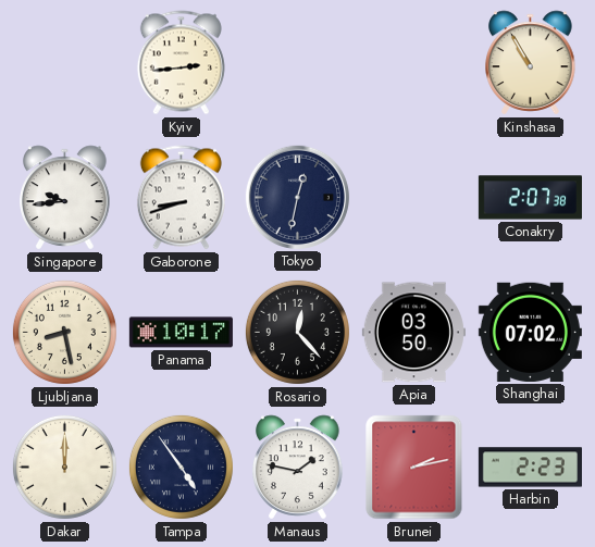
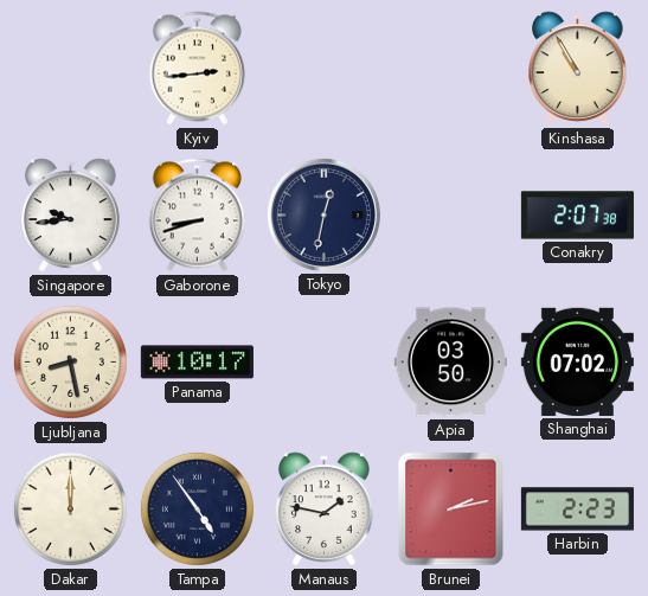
Rosario: 12:23 -> none
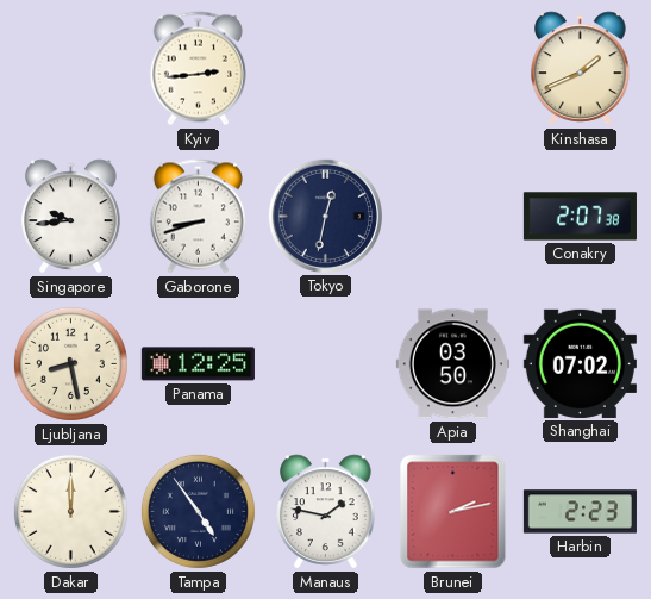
Kinshasa: 10:55 -> 1:41
Panama: 10:17 -> 12:25
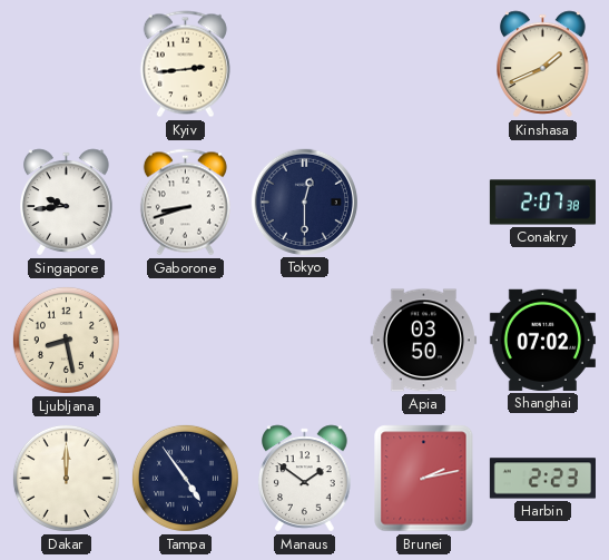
Tokyo: 12:32 -> 12:30
Panama: 12:25 -> none
Manaus: 1:47 -> 1:51
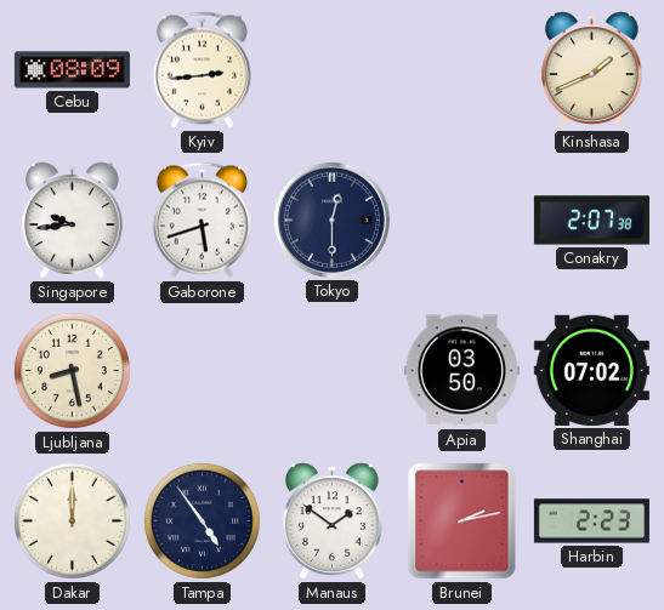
Cebu: none -> 08:09
Gaborone: 8:42 -> 5:42
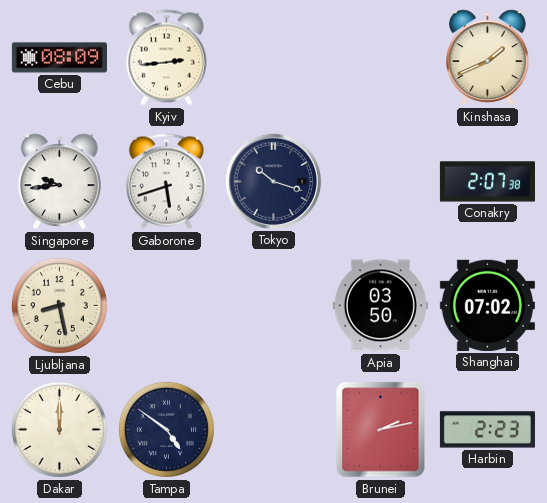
Tokyo: 12:30 -> 10:18
Tampa: 4:54 -> 4:51
Manaus: 1:51 -> none
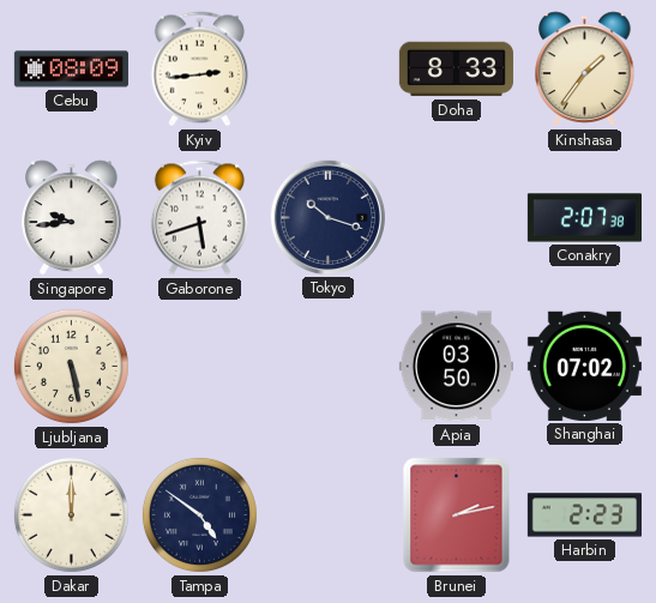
Doha: none -> 8:33
Kinshasa: 1:41 -> 1:36
Ljubljana: 8:28 -> 5:28
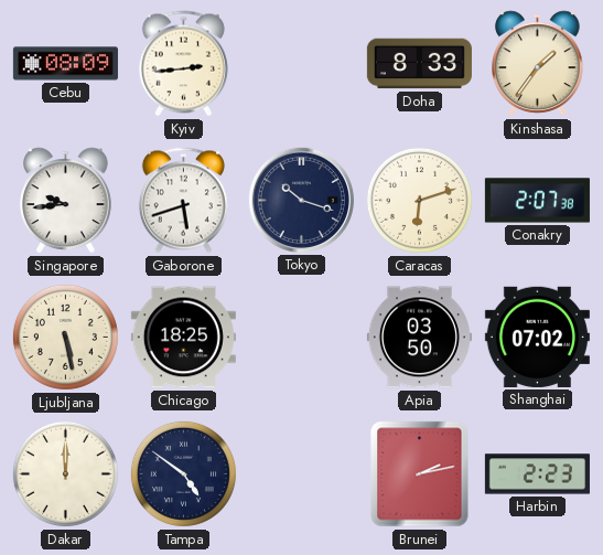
Caracas: none -> 6:12
Chicago: none -> 18:25
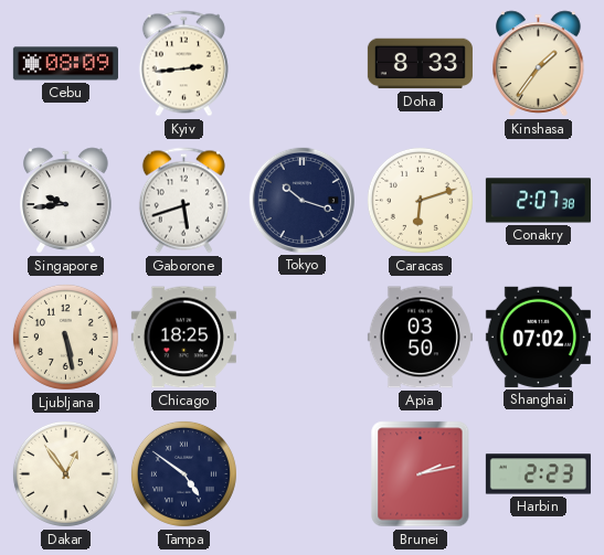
Dakar: 12:00 -> 12:54
